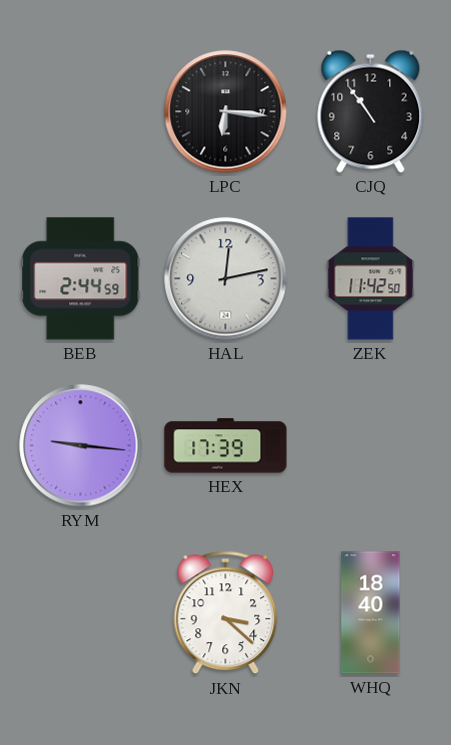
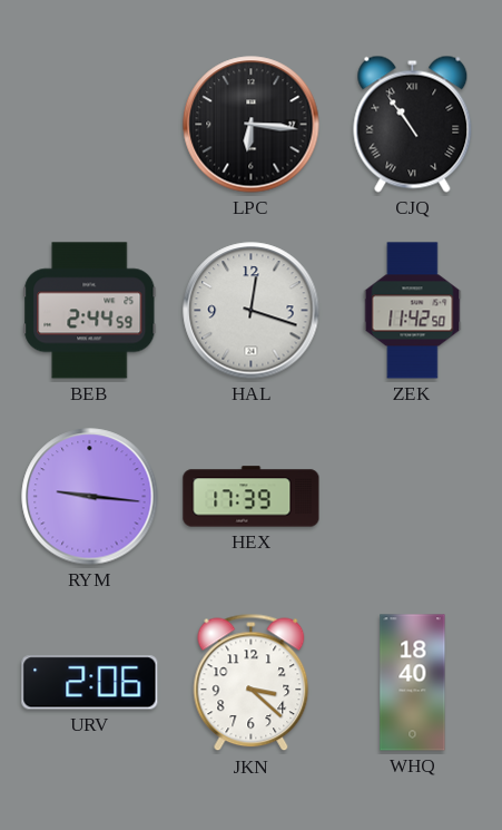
CJQ numerals: Arabic -> Roman
HAL: 12:13 -> 12:18
URV: none -> 2:06
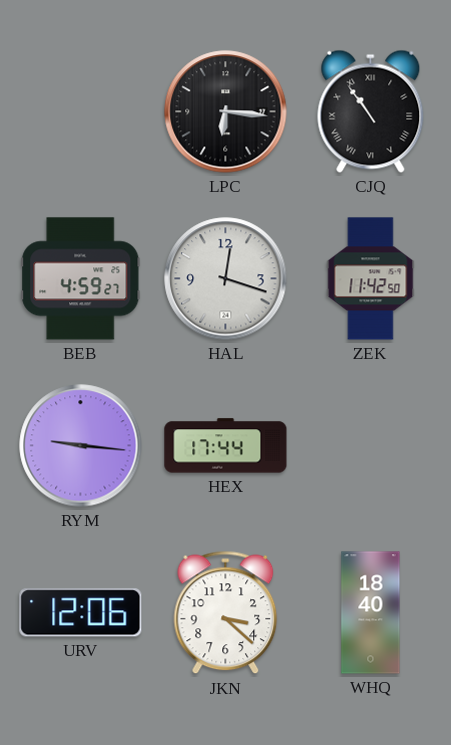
BEB: 2:44 -> 4:59
HEX: 17:39 -> 17:44
URV: 2:06 -> 12:06
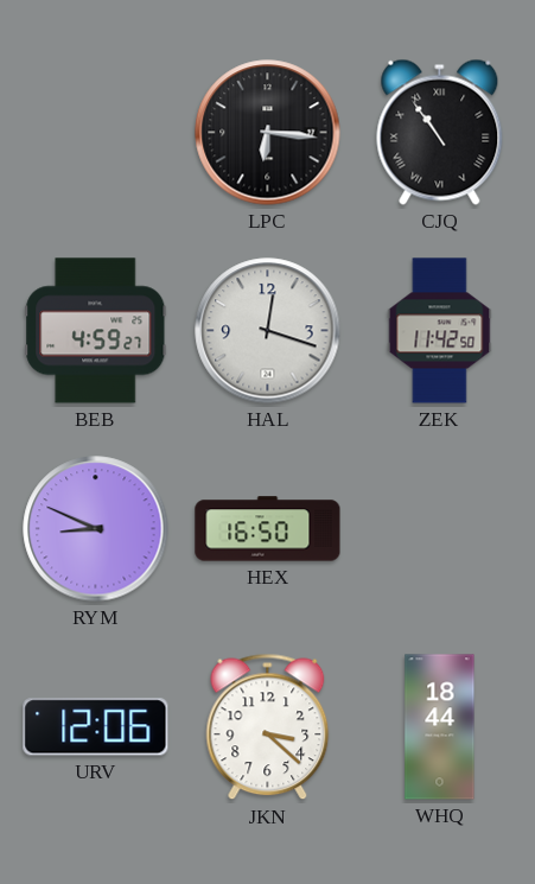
RYM: 9:16 -> 8:49
HEX: 17:44 -> 16:50
WHQ: 18:40 -> 18:44
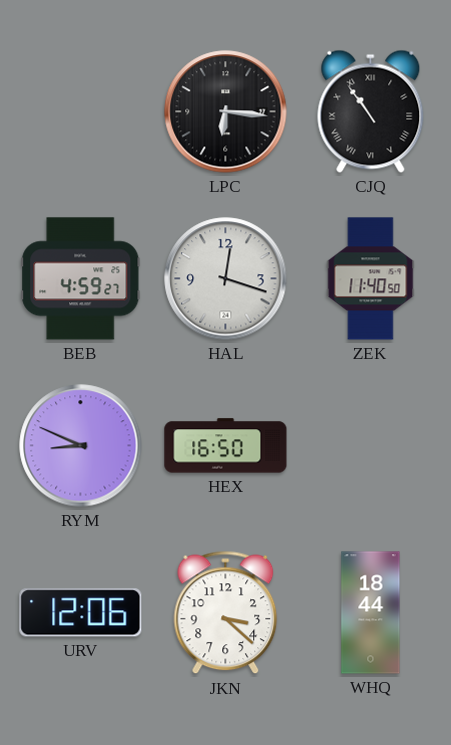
ZEK: 11:42 -> 11:40
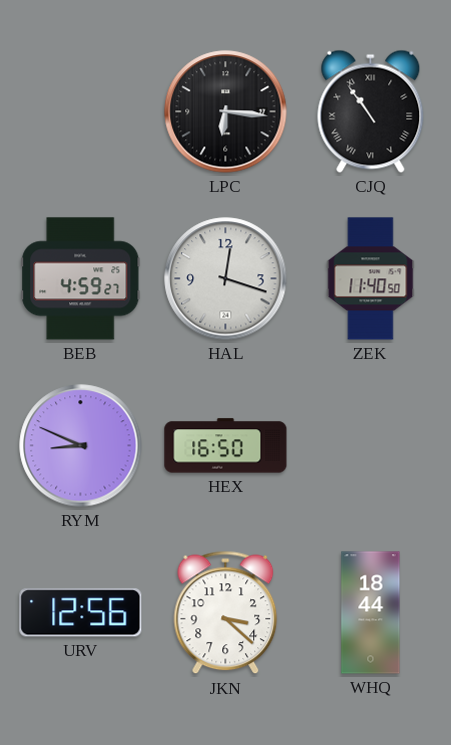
URV: 12:06 -> 12:56
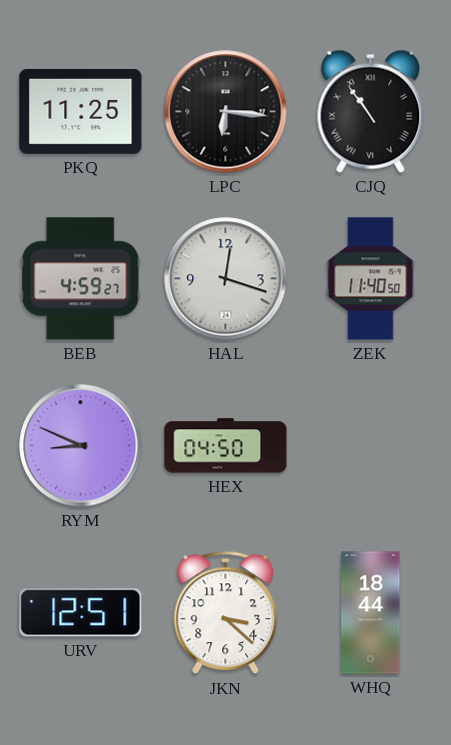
PKQ: none -> 11:25
HEX: 16:50 -> 04:50
URV: 12:56 -> 12:51
